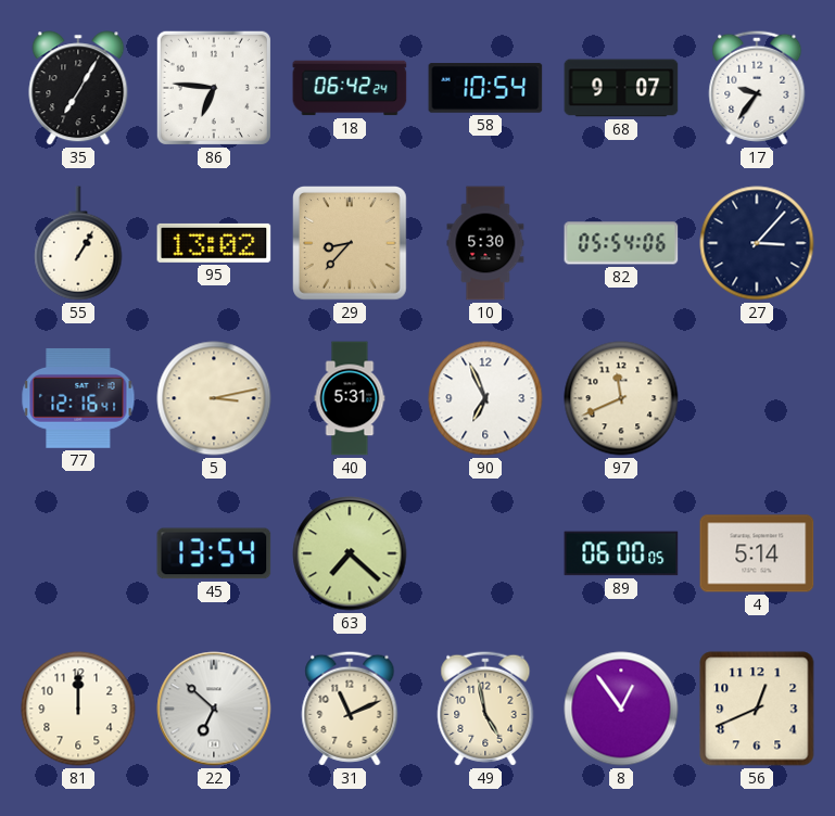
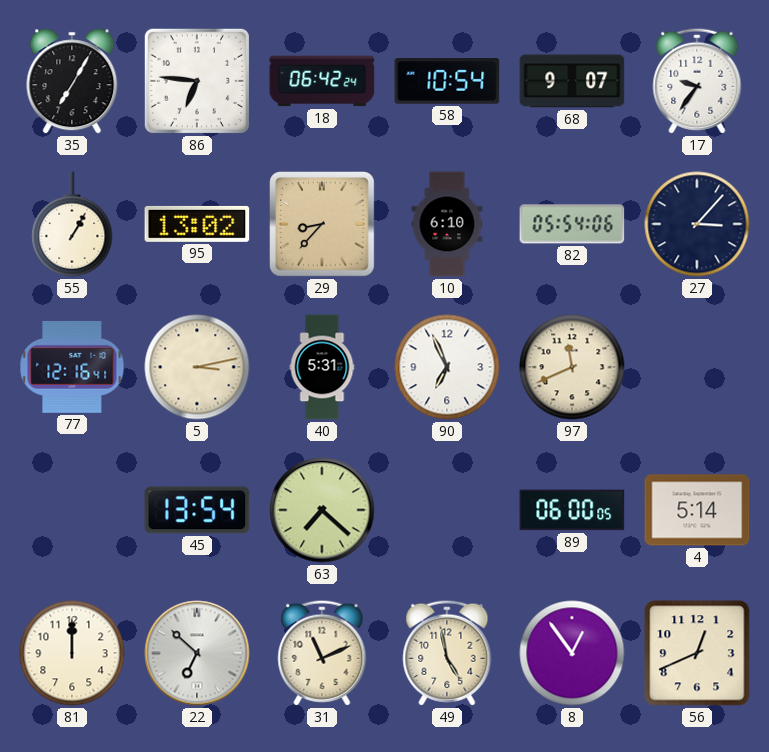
10: 5:30 -> 6:10
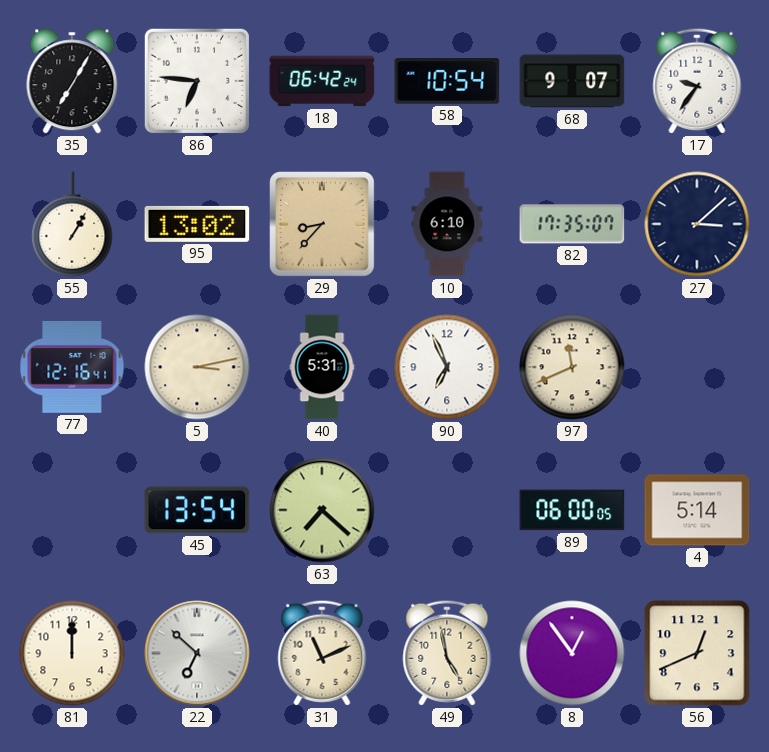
82: 05:54 -> 17:35
27: 3:07 -> 3:08
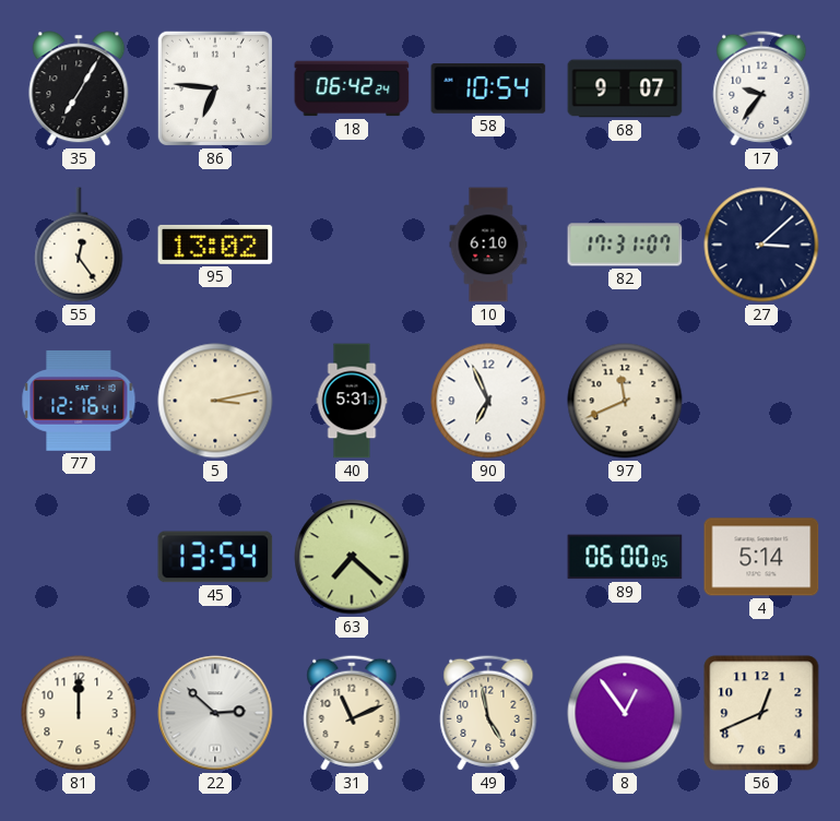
55: 1:05 -> 12:24
29: 8:37 -> none
82: 17:35 -> 17:31
22: 6:52 -> 2:52
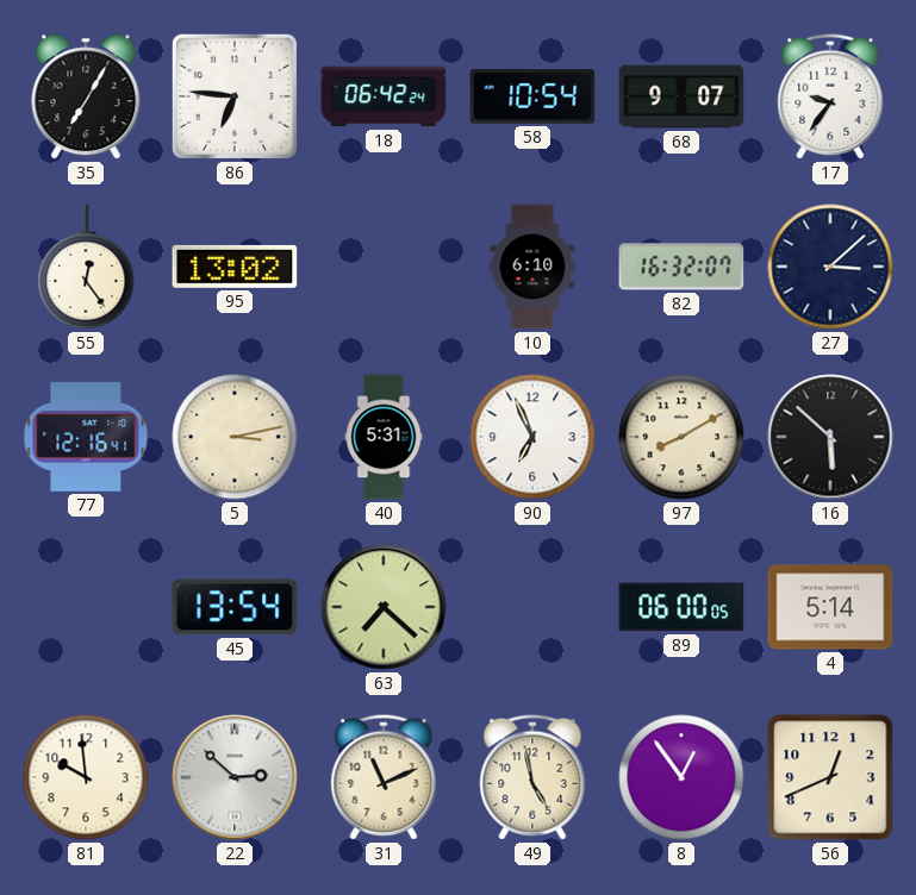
82: 17:31 -> 16:32
97: 11:41 -> 8:10
16: none -> 5:52
81: 12:00 -> 9:59
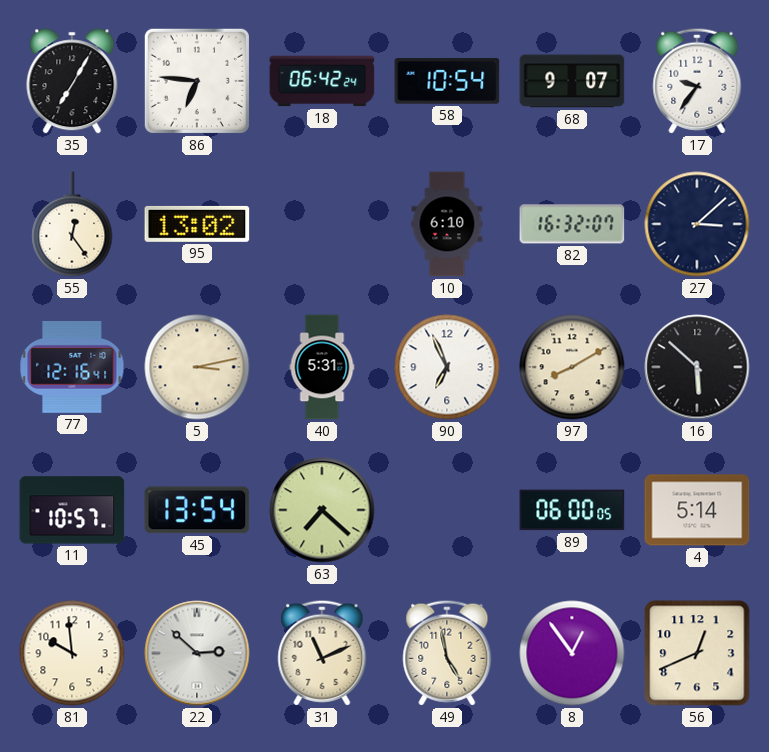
11: none -> 10:57
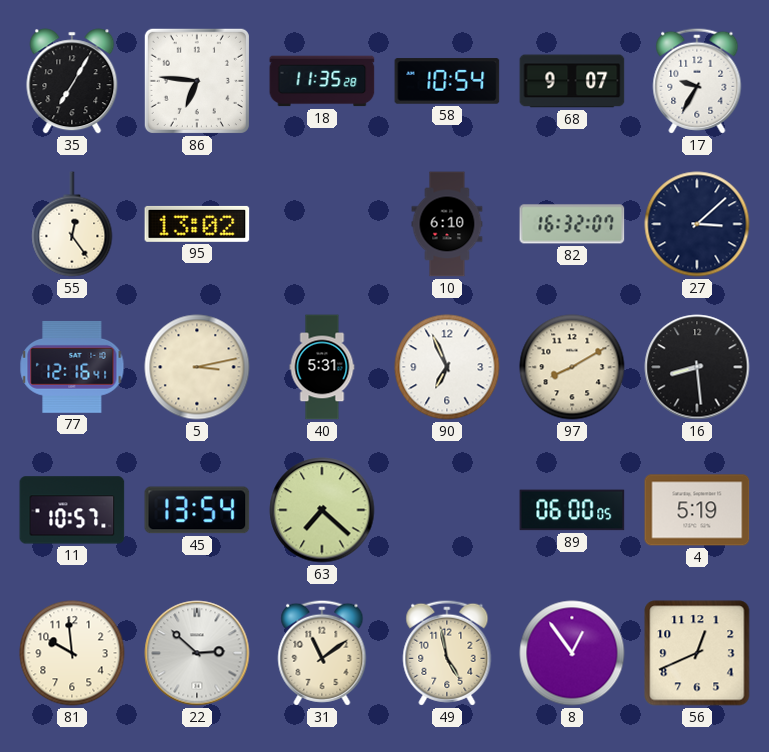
18: 06:42 -> 11:35
17: 9:36 -> 9:35
16: 5:52 -> 8:29
4: 5:14 -> 5:19
31: 11:11 -> 11:09
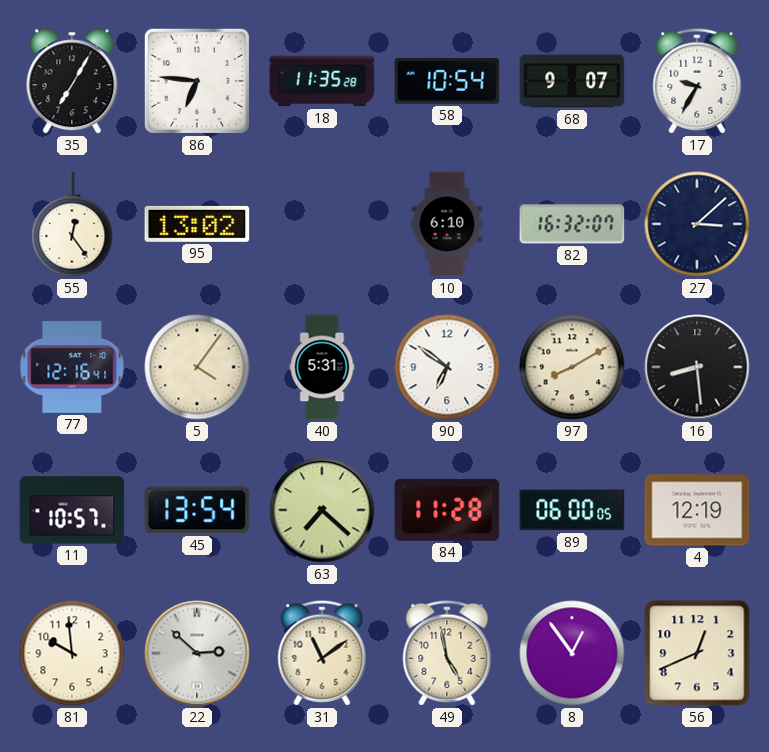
5: 3:13 -> 4:06
90: 6:56 -> 6:51
84: none -> 11:28
4: 5:19 -> 12:19
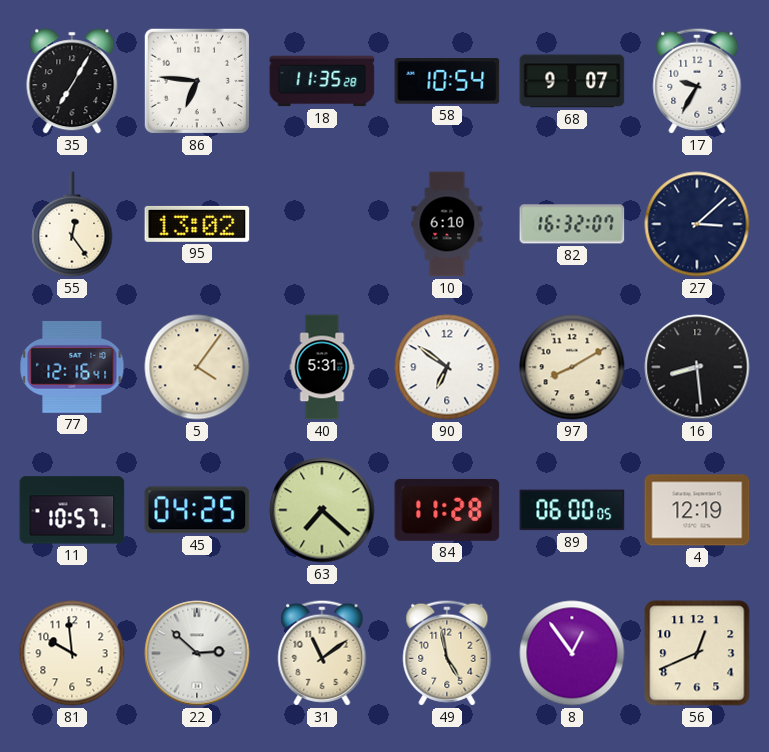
45: 13:54 -> 04:25
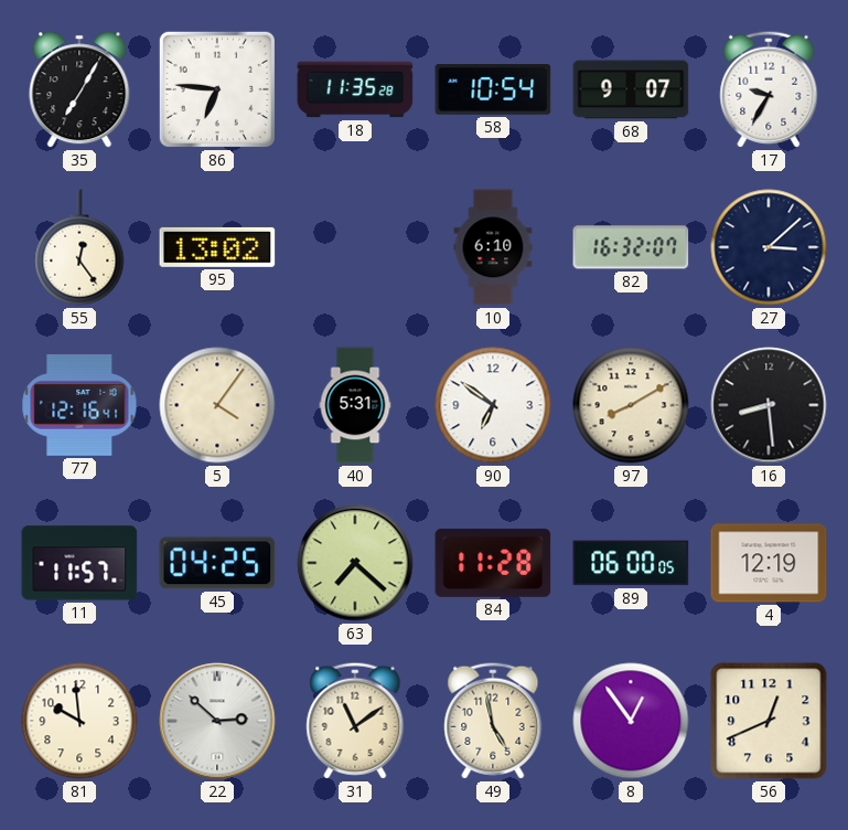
11: 10:57 -> 11:57
